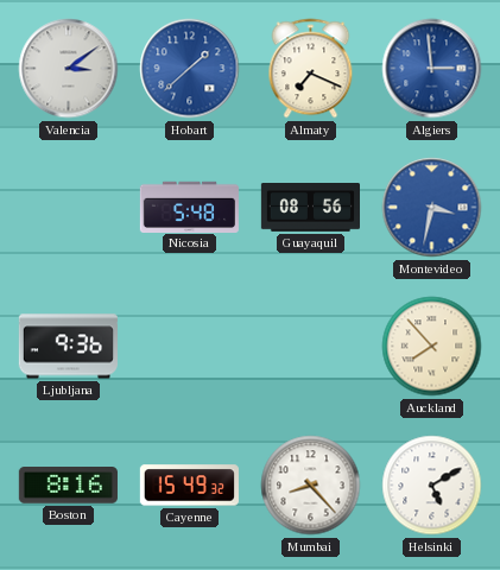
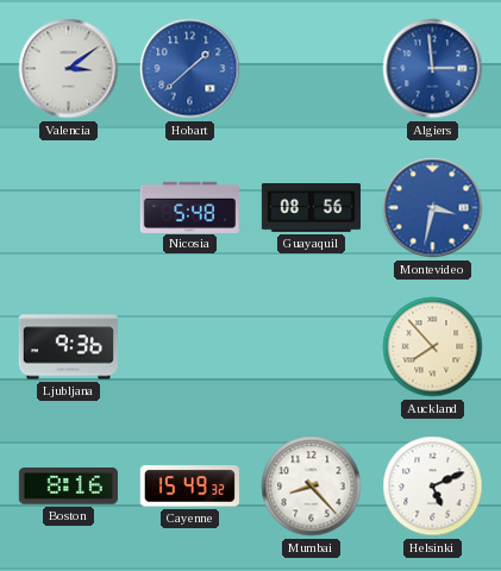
Almaty: 7:19 -> none
Helsinki: 5:10 -> 5:11
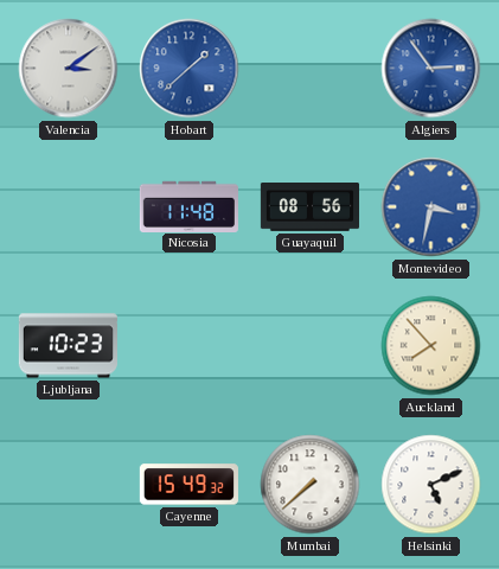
Algiers: 2:59 -> 2:54
Nicosia: 5:48 -> 11:48
Ljubljana: 9:36 -> 10:23
Boston: 8:16 -> none
Mumbai: 8:23 -> 7:38
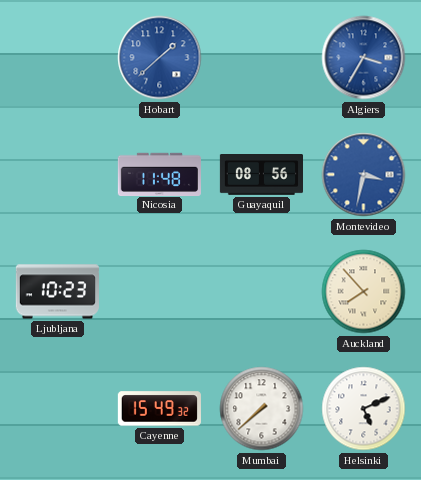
Valencia: 3:09 -> none
Algiers: 2:54 -> 3:35
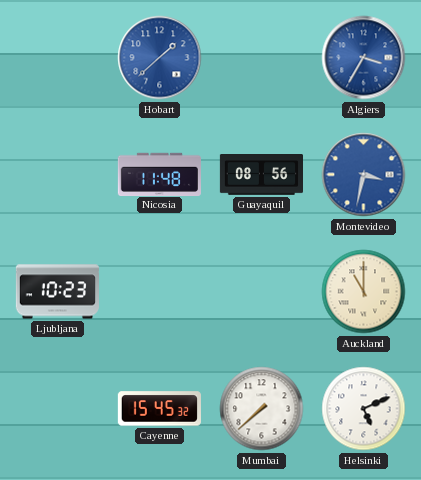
Auckland: 7:53 -> 11:00
Cayenne: 15:49 -> 15:45
